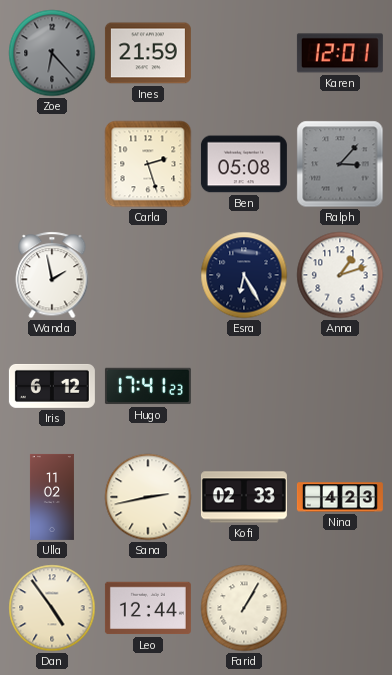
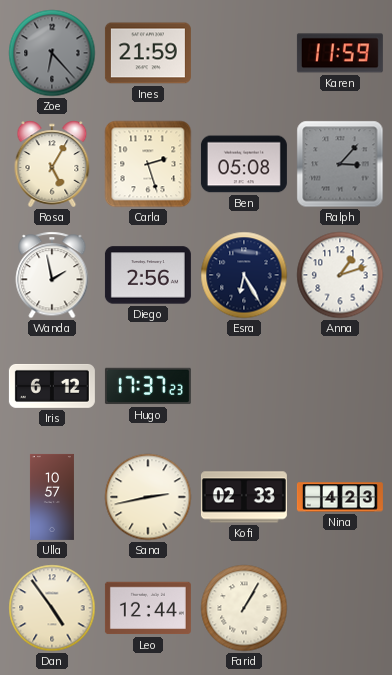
Karen: 12:01 -> 11:59
Rosa: none -> 5:05
Diego: none -> 2:56
Hugo: 17:41 -> 17:37
Ulla: 11:02 -> 10:57
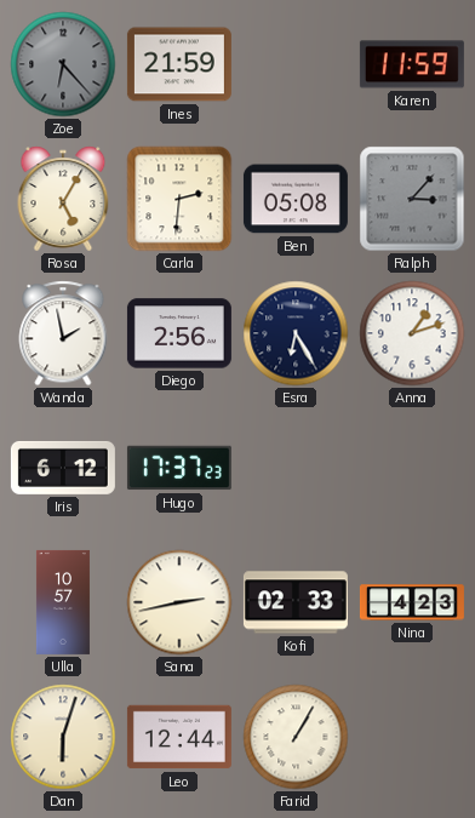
Carla: 2:27 -> 2:31
Dan: 4:54 -> 6:03
